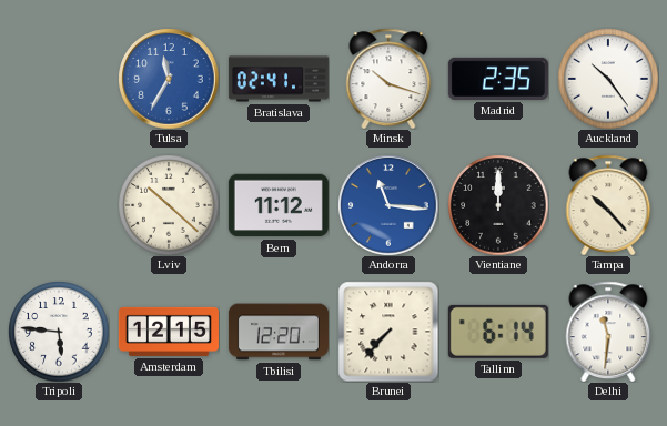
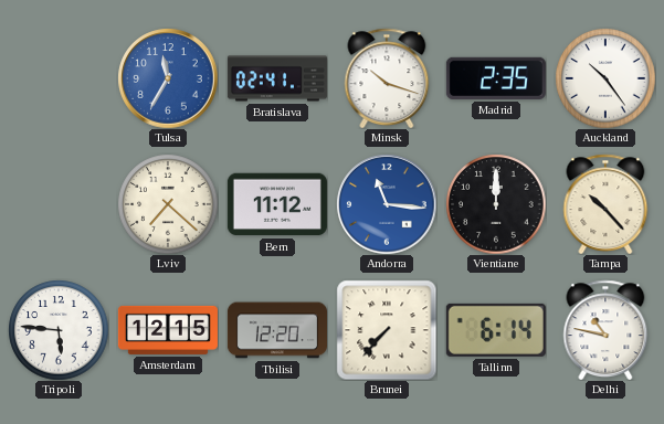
Lviv: 10:22 -> 7:22
Delhi: 11:31 -> 10:47
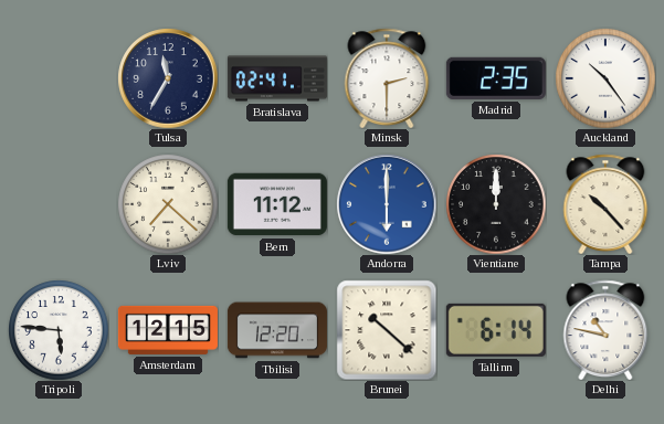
Tulsa dial: blue -> navy
Minsk: 10:18 -> 2:30
Andorra: 11:16 -> 6:00
Brunei: 7:37 -> 10:22
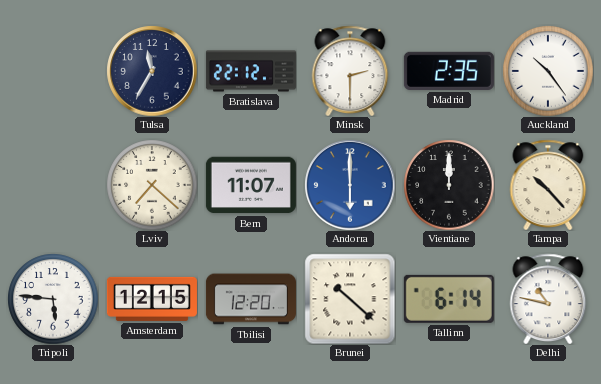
Bratislava: 02:41 -> 22:12
Bern: 11:12 -> 11:07
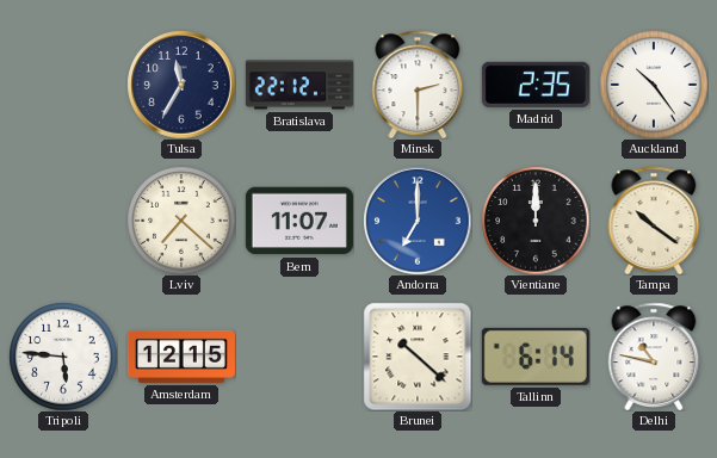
Andorra: 6:00 -> 7:00
Tampa: 10:23 -> 10:21
Tbilisi: 12:20 -> none
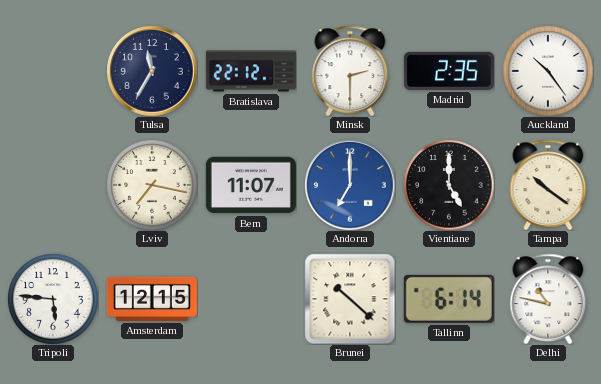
Lviv: 7:22 -> 7:17
Vientiane: 12:00 -> 5:00
